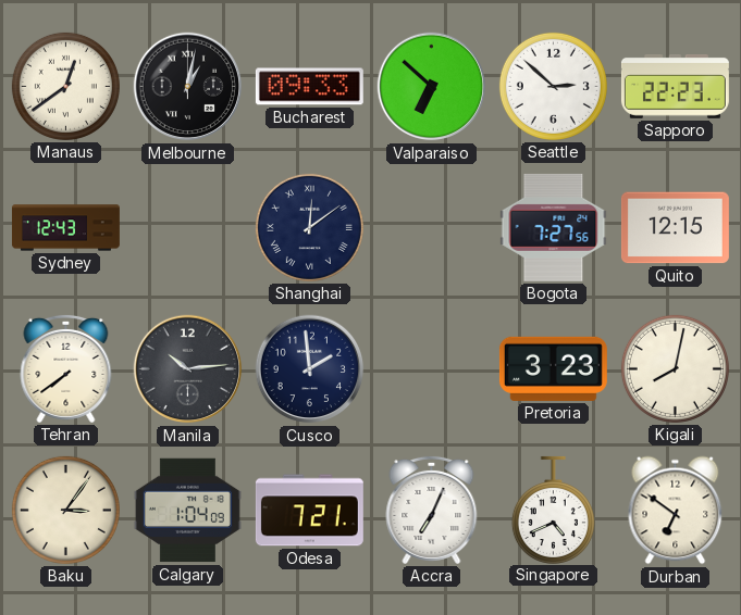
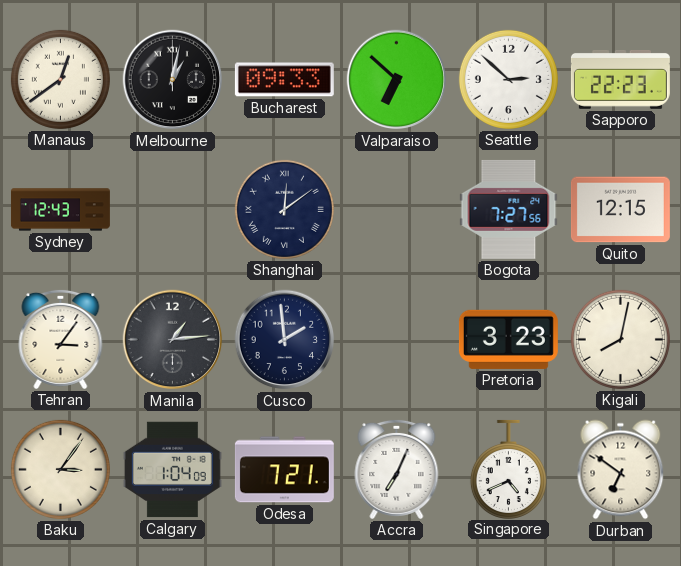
Tehran: 7:39 -> 3:06
Manila: 10:14 -> 1:14
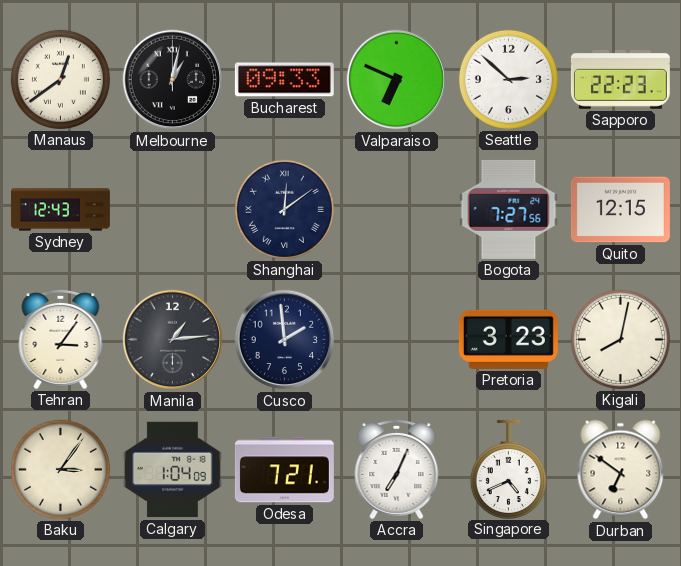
Valparaiso: 6:52 -> 6:49
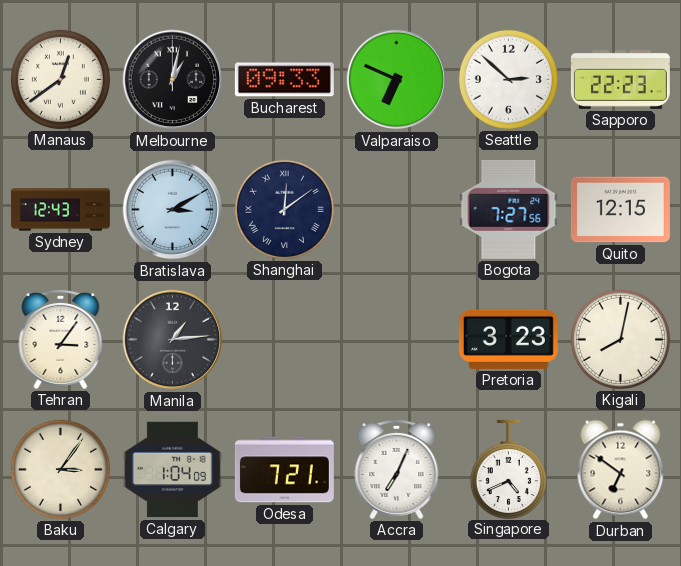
Bratislava: none -> 3:10
Cusco: 1:59 -> none
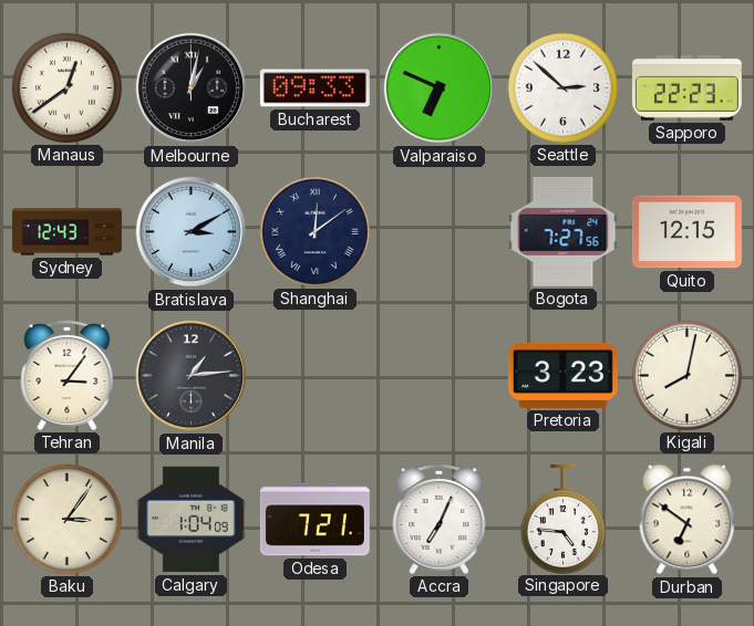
Singapore: 4:41 -> 4:46
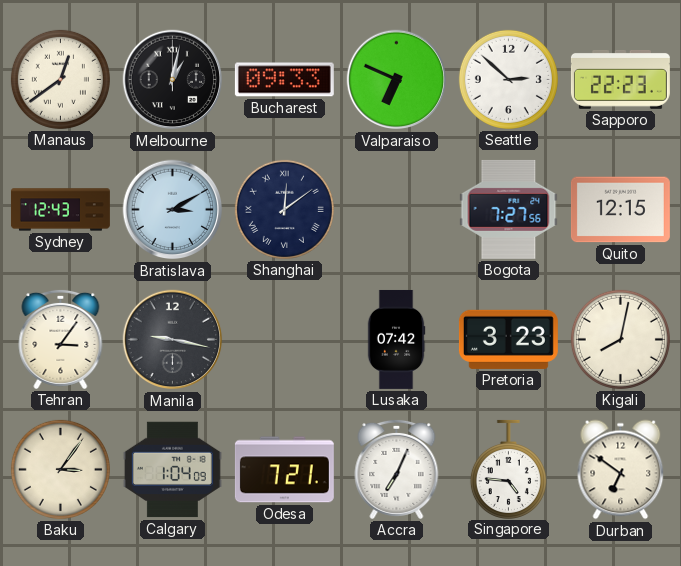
Manila: 1:14 -> 9:17
Lusaka: none -> 07:42
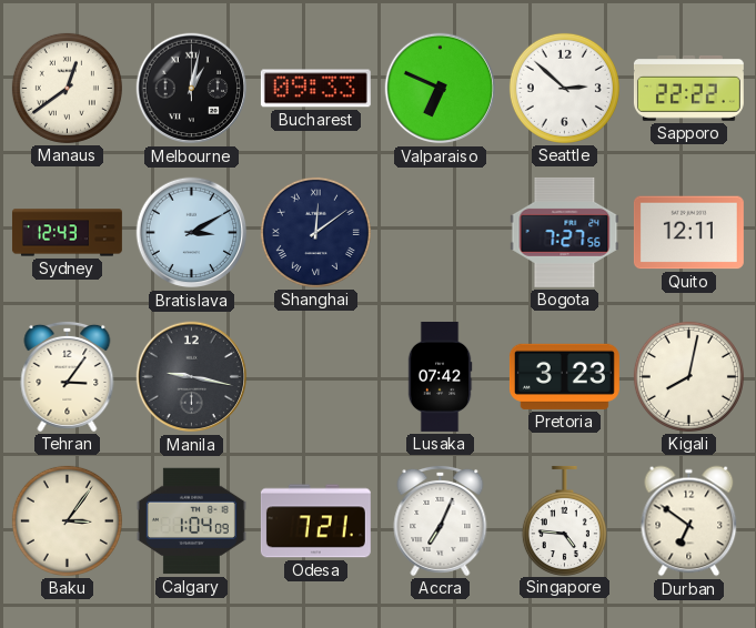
Sapporo: 22:23 -> 22:22
Quito: 12:15 -> 12:11
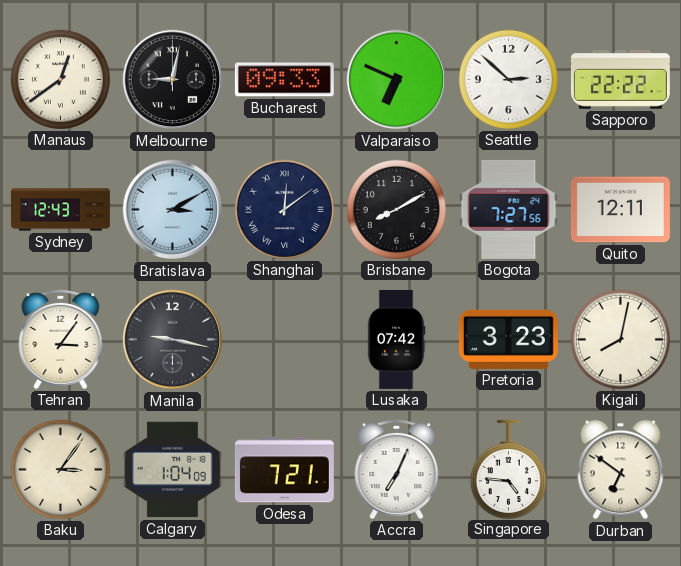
Melbourne: 1:02 -> 9:02
Brisbane: none -> 8:10
